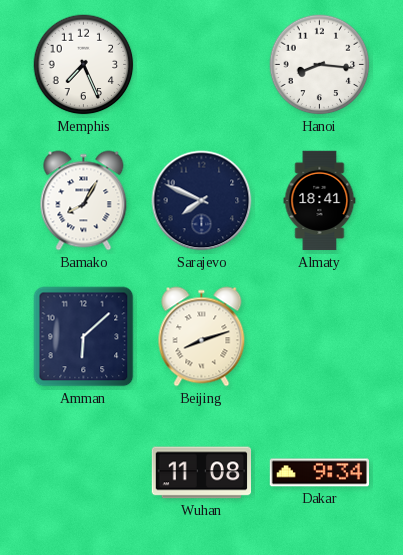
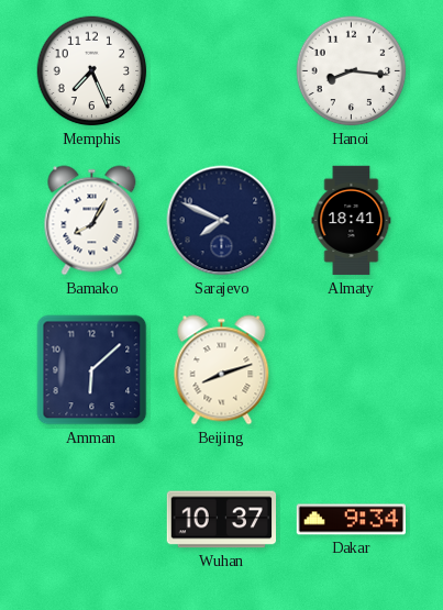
Wuhan: 11:08 -> 10:37
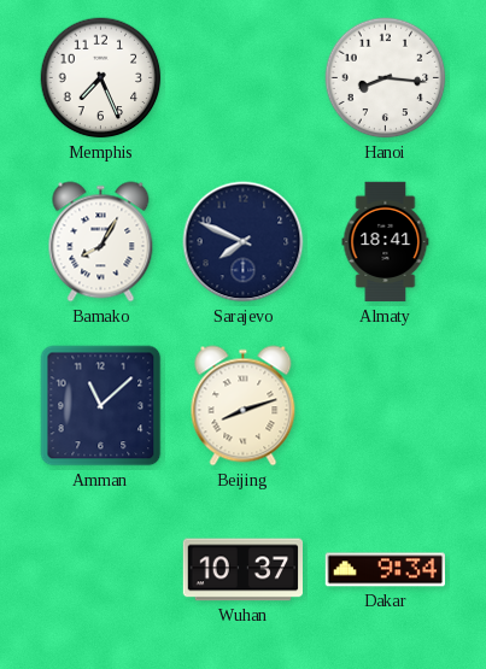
Amman: 6:08 -> 11:08
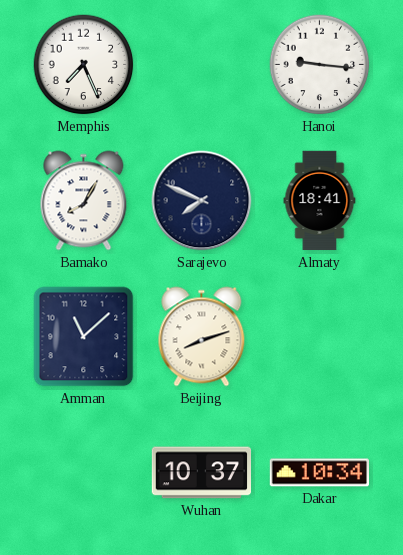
Hanoi: 8:16 -> 9:16
Dakar: 9:34 -> 10:34
